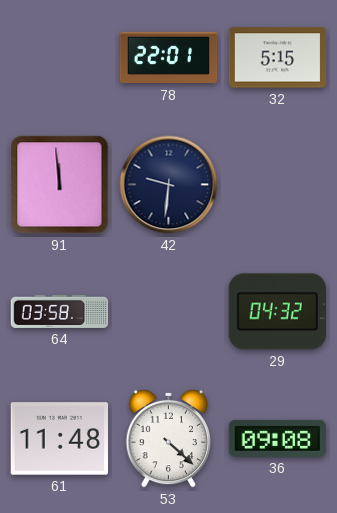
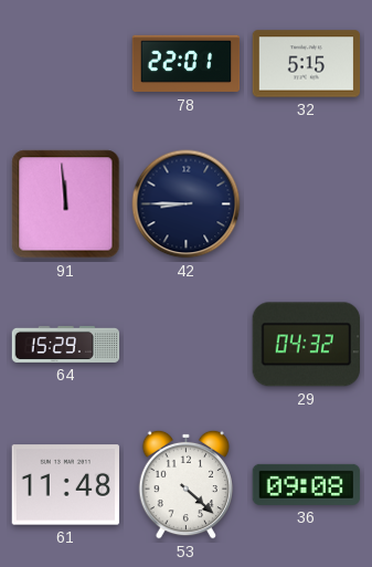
42: 9:31 -> 8:45
64: 03:58 -> 15:29
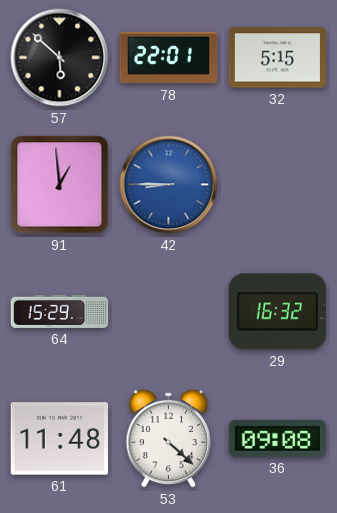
57: none -> 5:52
91: 11:59 -> 12:59
42 dial: navy -> blue
29: 04:32 -> 16:32
